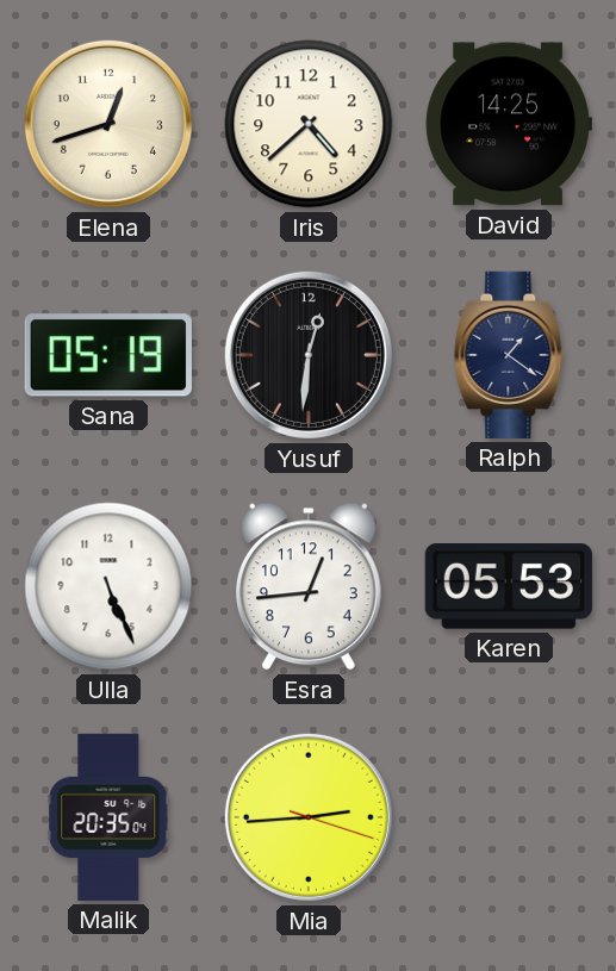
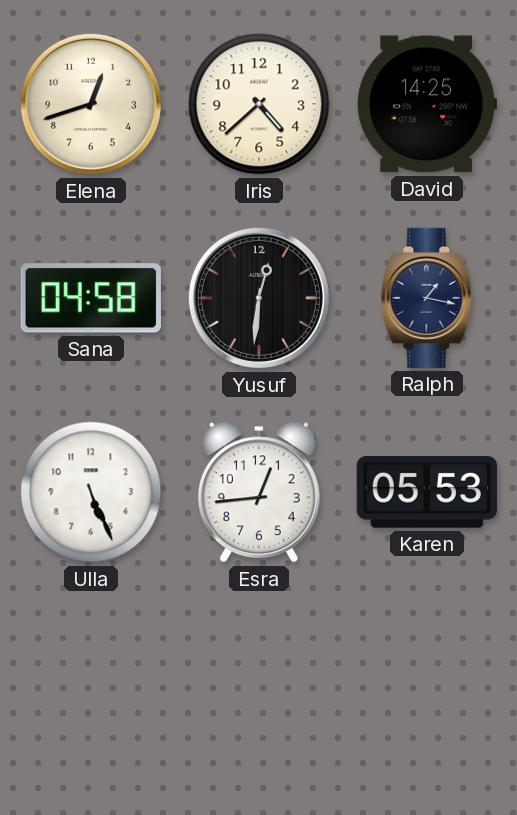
Sana: 05:19 -> 04:58
Ralph: 1:21 -> 1:17
Malik: 20:35 -> none
Mia: 2:44 -> none
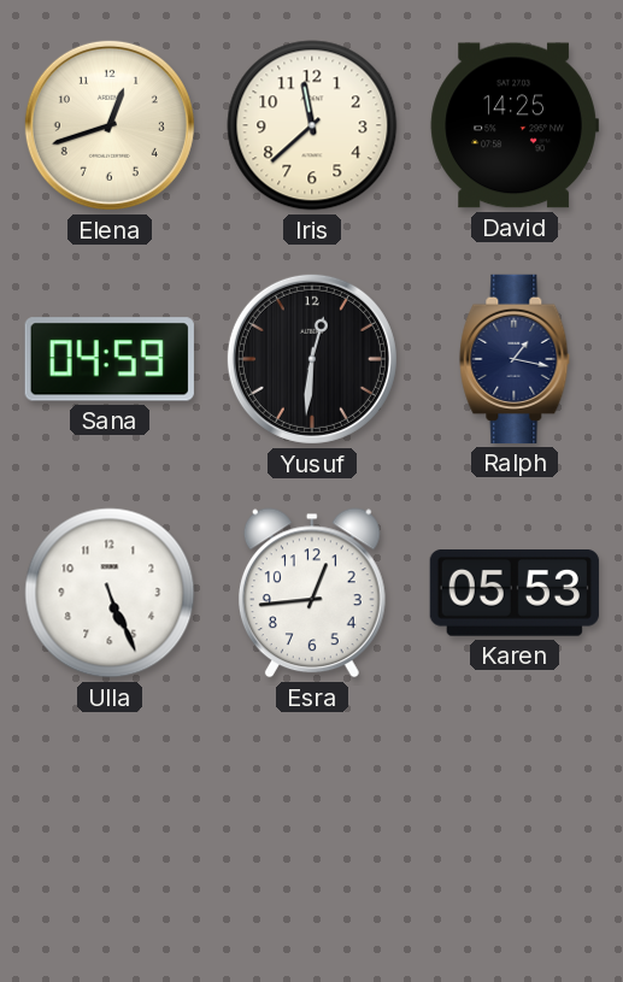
Iris: 4:38 -> 11:38
Sana: 04:58 -> 04:59
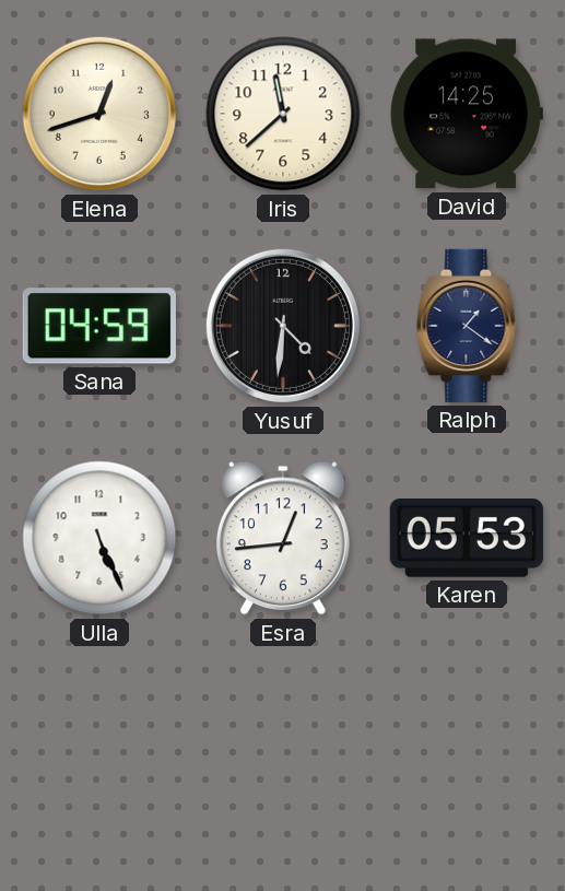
Yusuf: 12:31 -> 4:31
Ralph: 1:17 -> 1:21
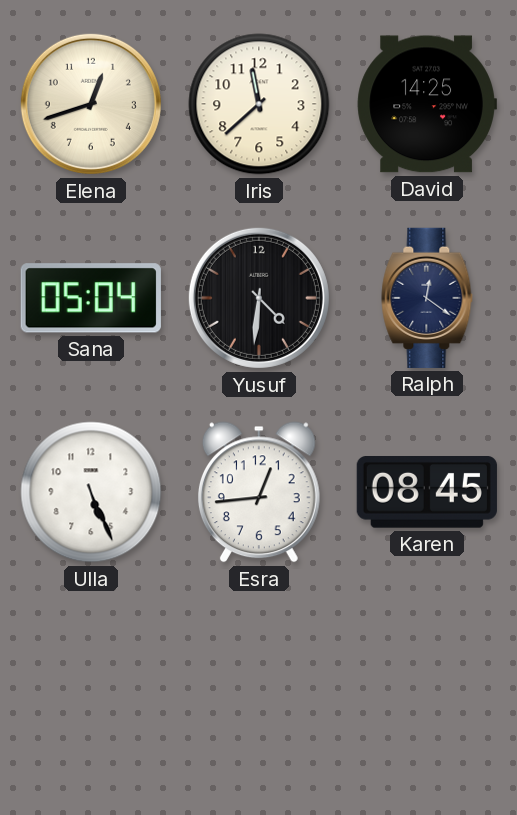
Sana: 04:59 -> 05:04
Ralph: 1:21 -> 12:21
Karen: 05:53 -> 08:45
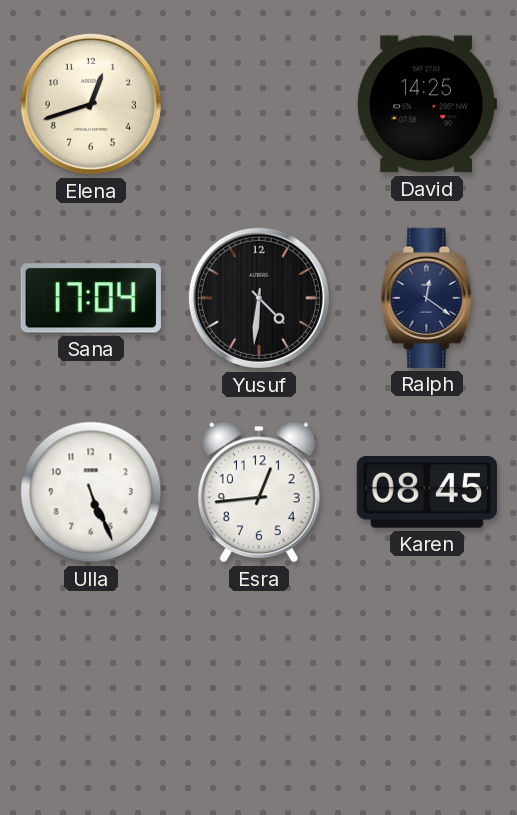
Iris: 11:38 -> none
Sana: 05:04 -> 17:04
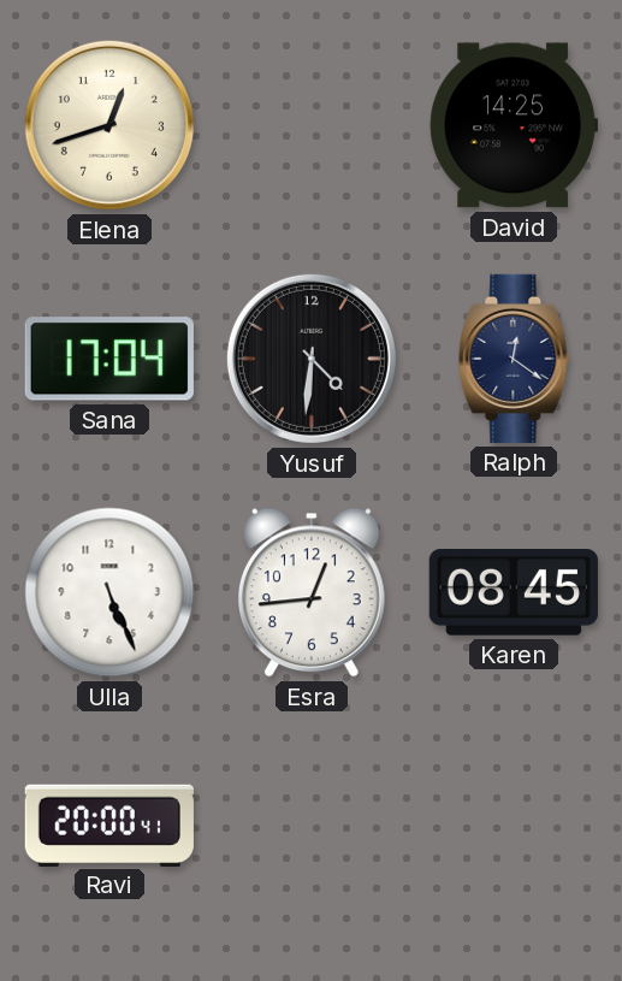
Ravi: none -> 20:00
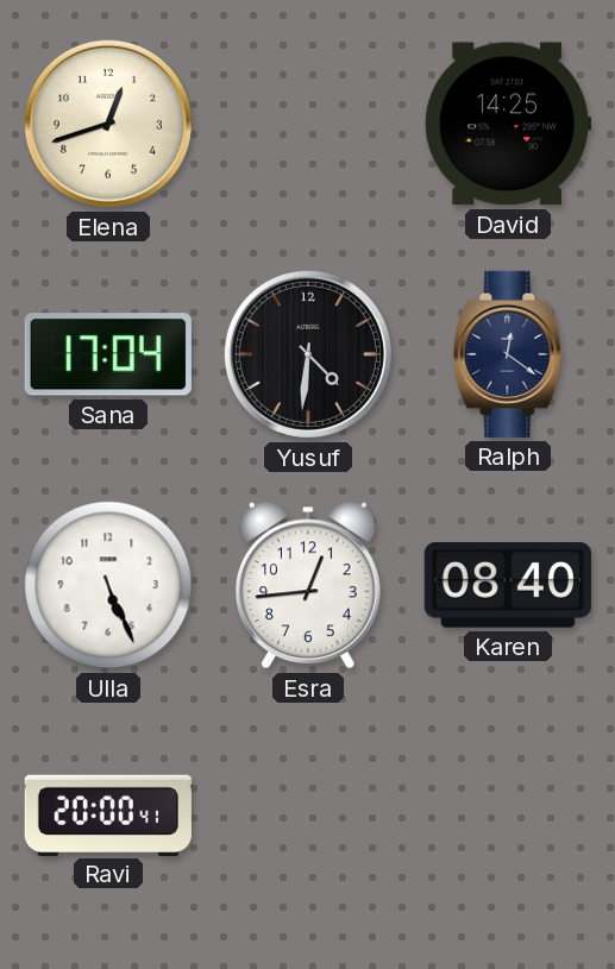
Karen: 08:45 -> 08:40
